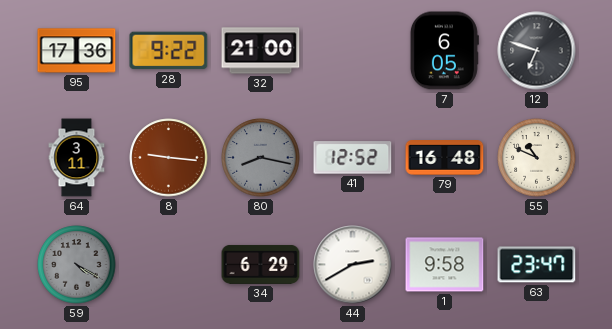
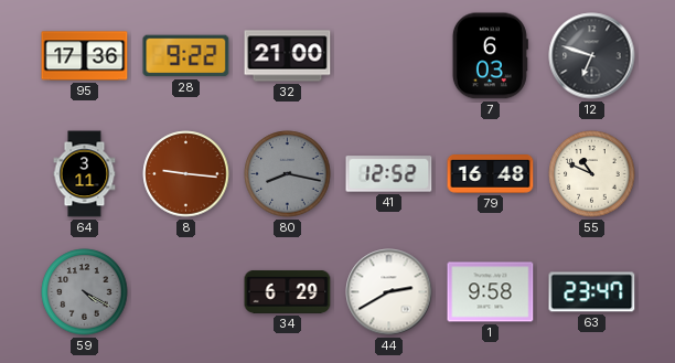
7: 6:05 -> 6:03
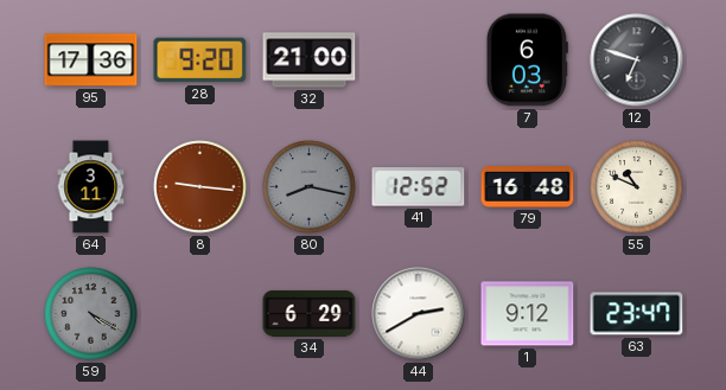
28: 9:22 -> 9:20
1: 9:58 -> 9:12
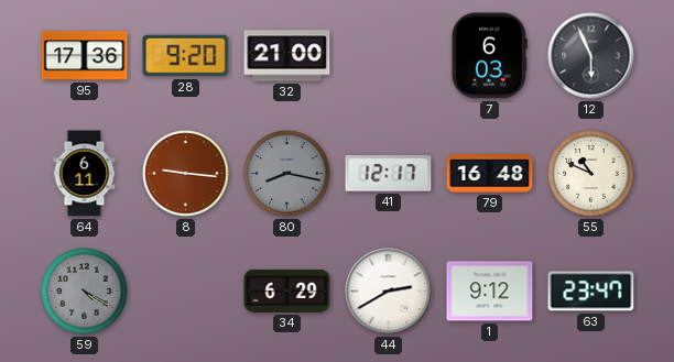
12: 6:48 -> 5:56
64: 3:11 -> 6:11
41: 12:52 -> 12:17
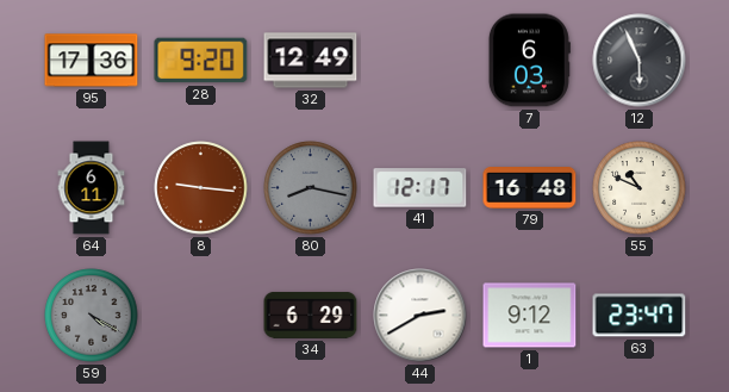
32: 21:00 -> 12:49
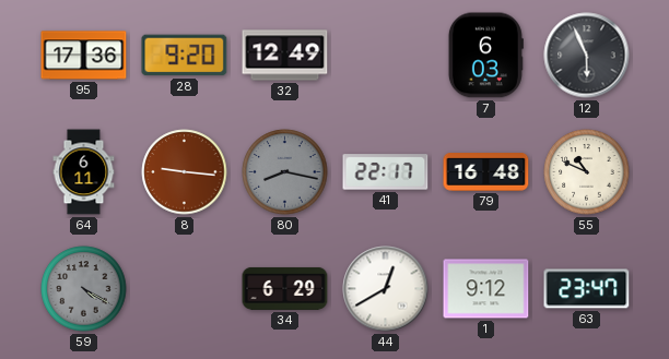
41: 12:17 -> 22:17
44: 2:40 -> 12:40
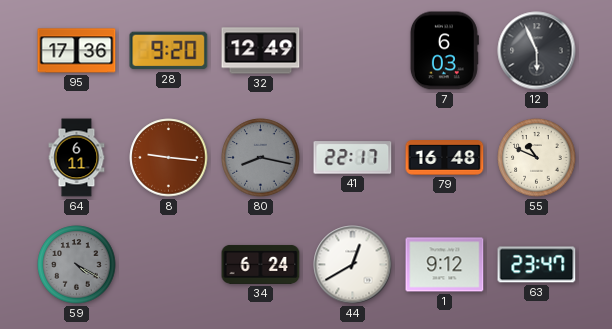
34: 6:29 -> 6:24
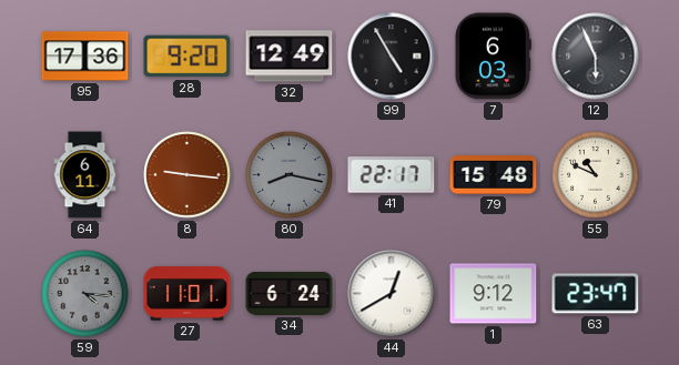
99: none -> 4:55
79: 16:48 -> 15:48
59: 4:20 -> 4:16
27: none -> 11:01
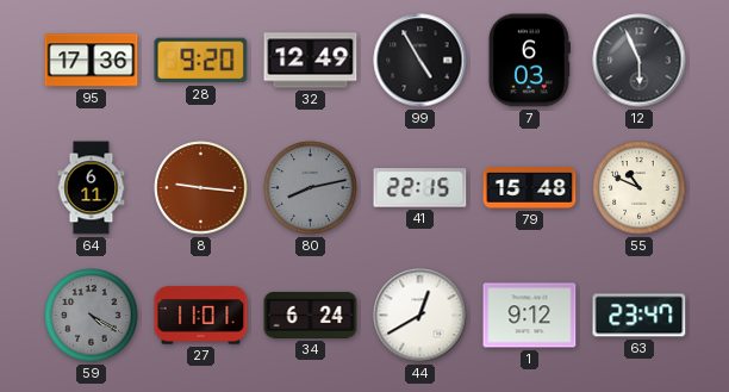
80: 8:17 -> 8:13
41: 22:17 -> 22:15
59: 4:16 -> 4:20
